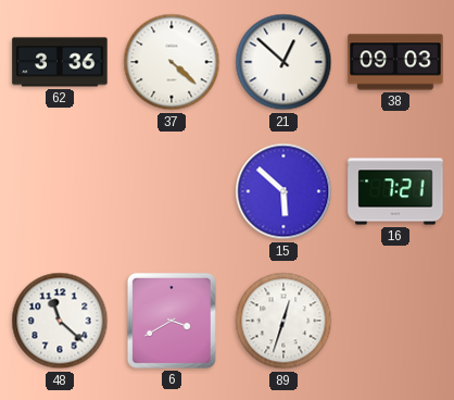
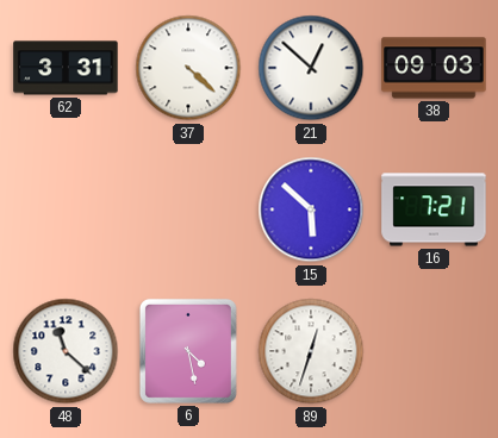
62: 3:36 -> 3:31
6: 3:40 -> 4:28
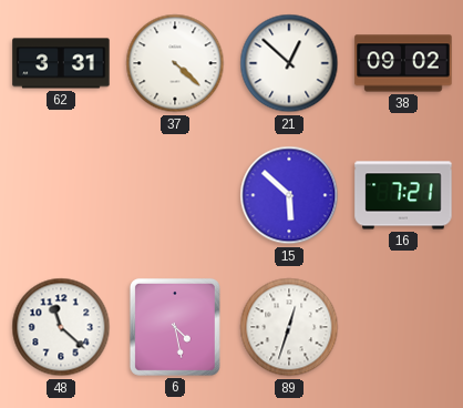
38: 09:03 -> 09:02
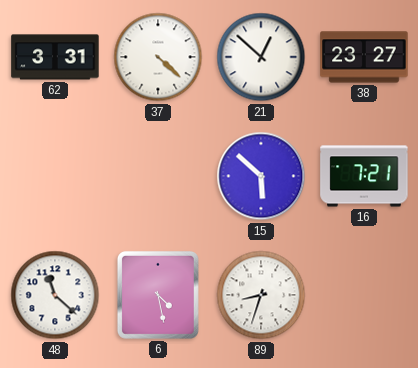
38: 09:02 -> 23:27
89: 12:33 -> 8:33
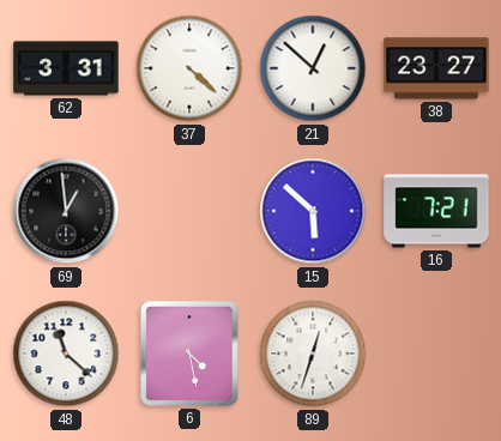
69: none -> 12:59
89: 8:33 -> 12:33
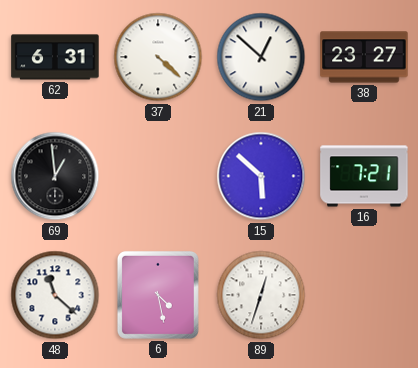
62: 3:31 -> 6:31
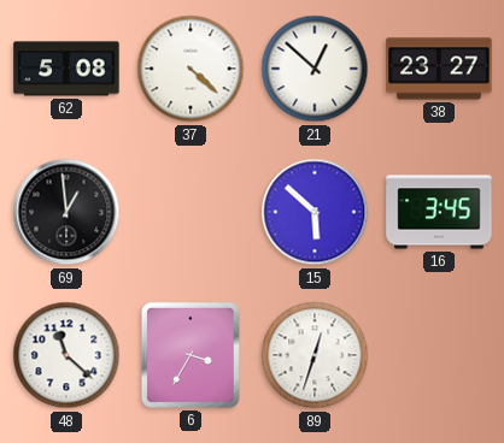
62: 6:31 -> 5:08
16: 7:21 -> 3:45
6: 4:28 -> 3:35
